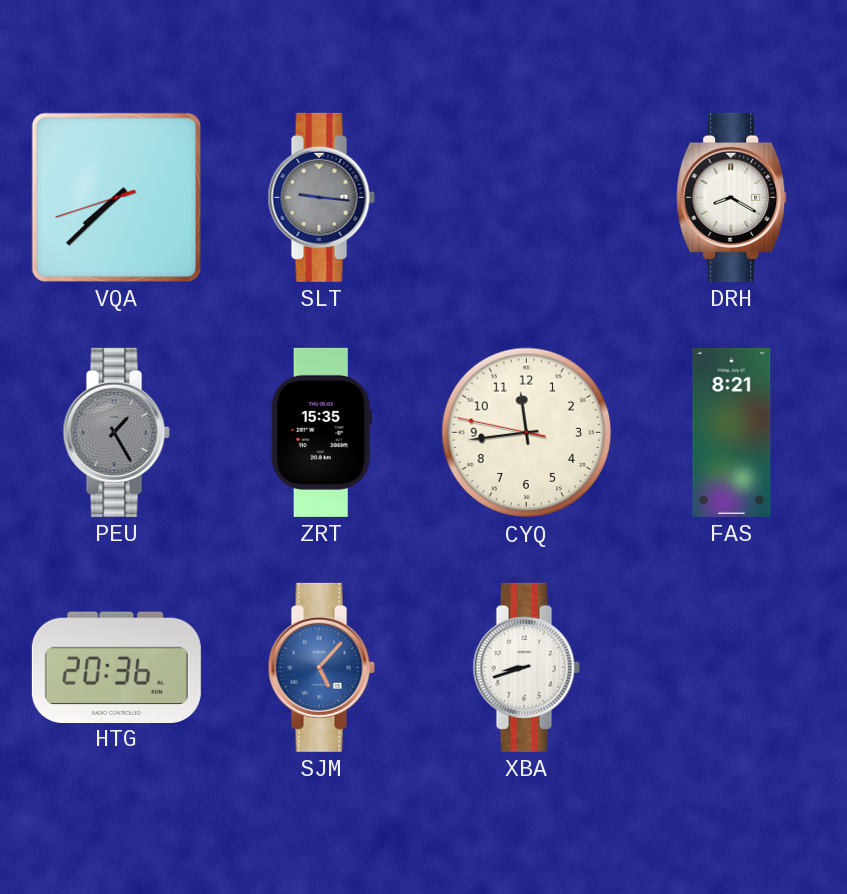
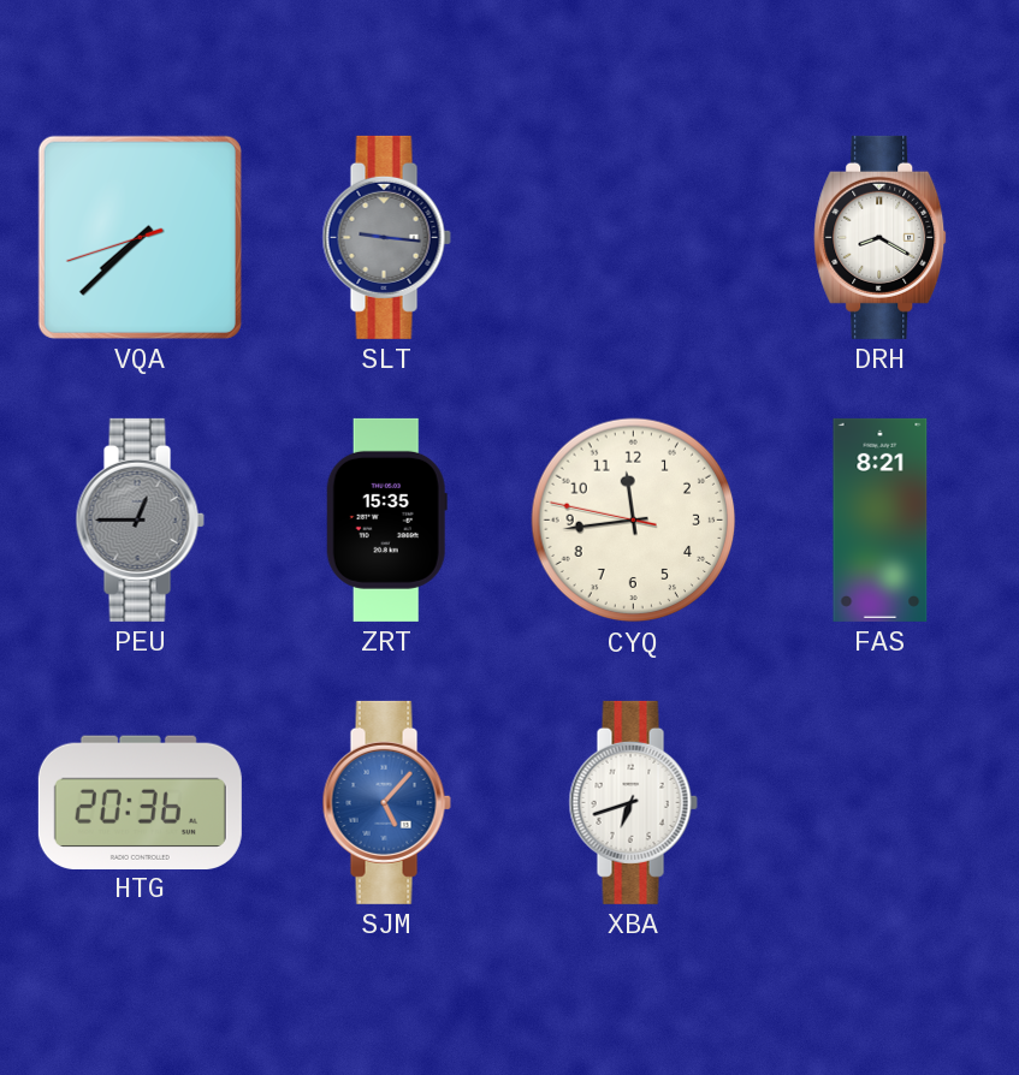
PEU: 1:25 -> 12:45
XBA: 8:42 -> 6:42
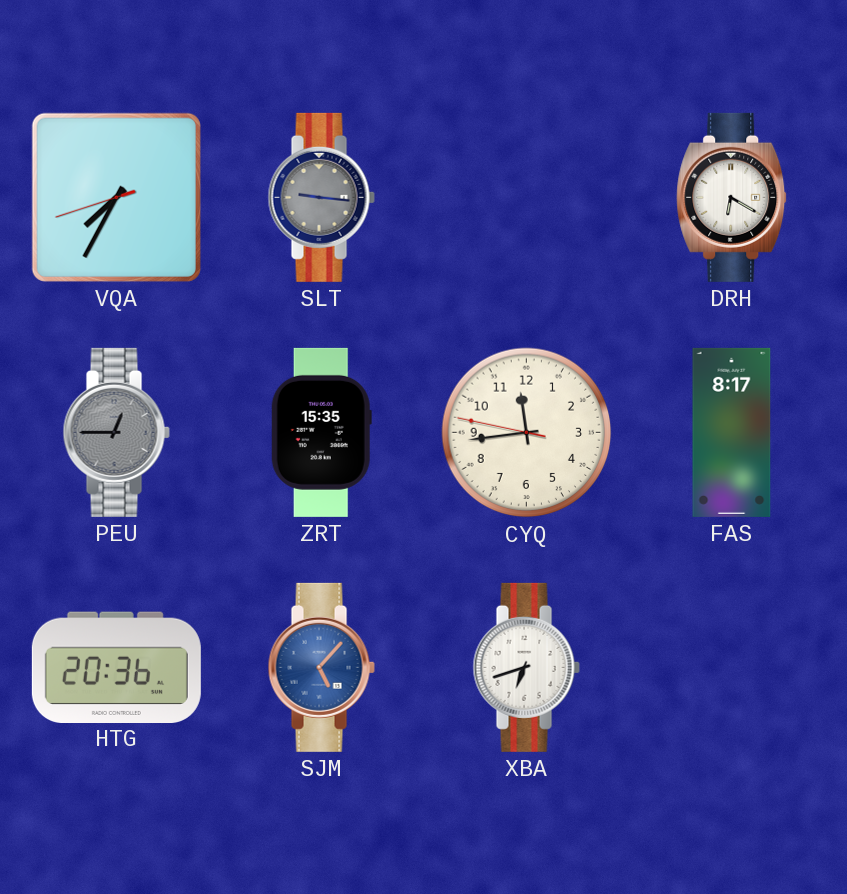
VQA: 7:37 -> 7:34
DRH: 8:20 -> 6:20
FAS: 8:21 -> 8:17
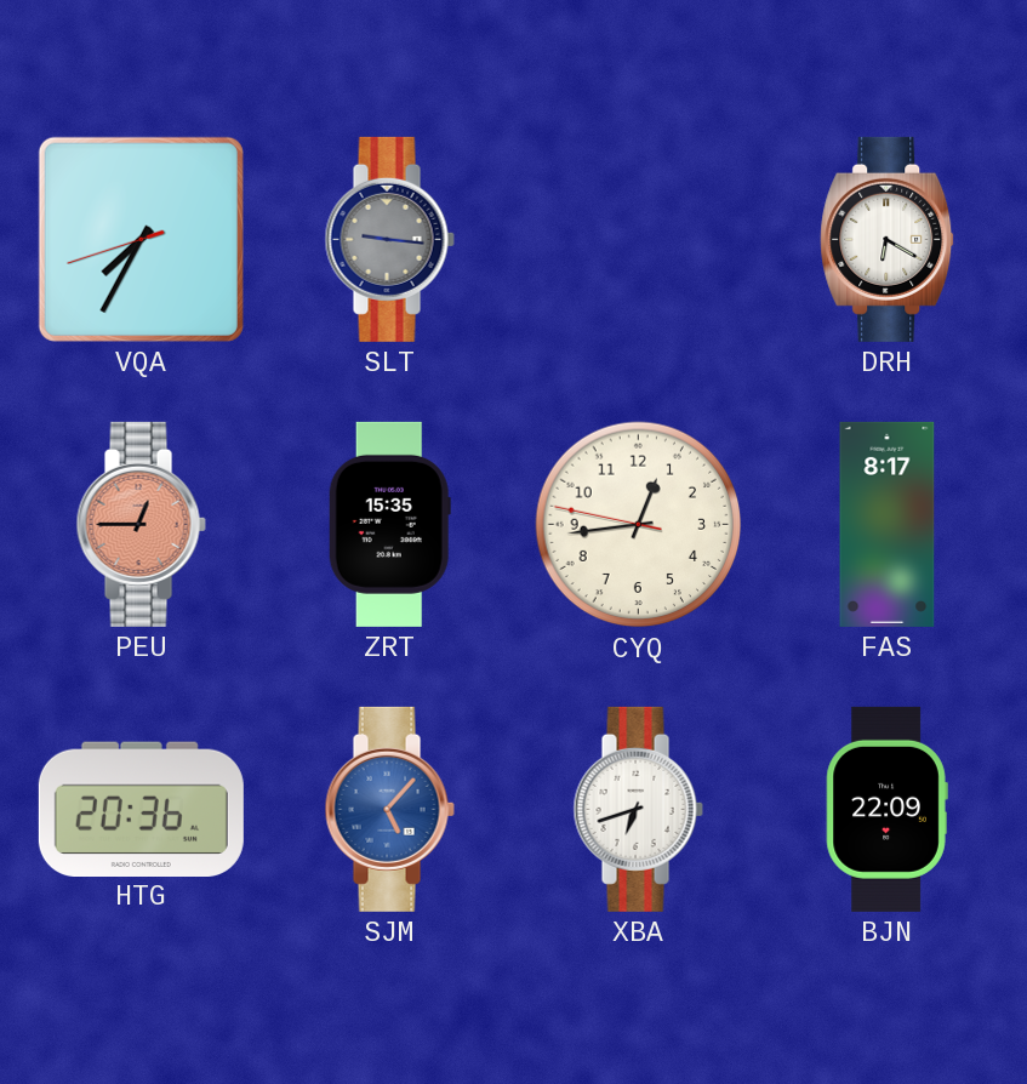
PEU dial: grey -> salmon
CYQ: 11:43 -> 12:43
BJN: none -> 22:09
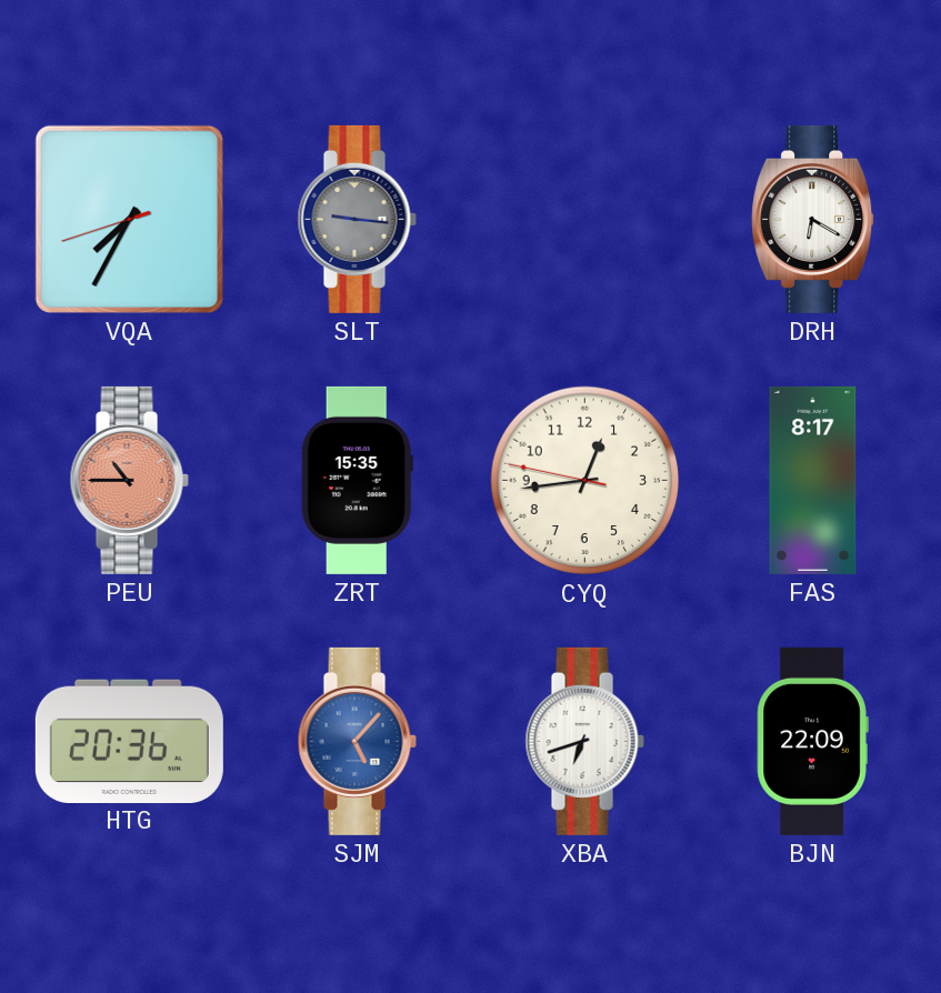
PEU: 12:45 -> 10:45
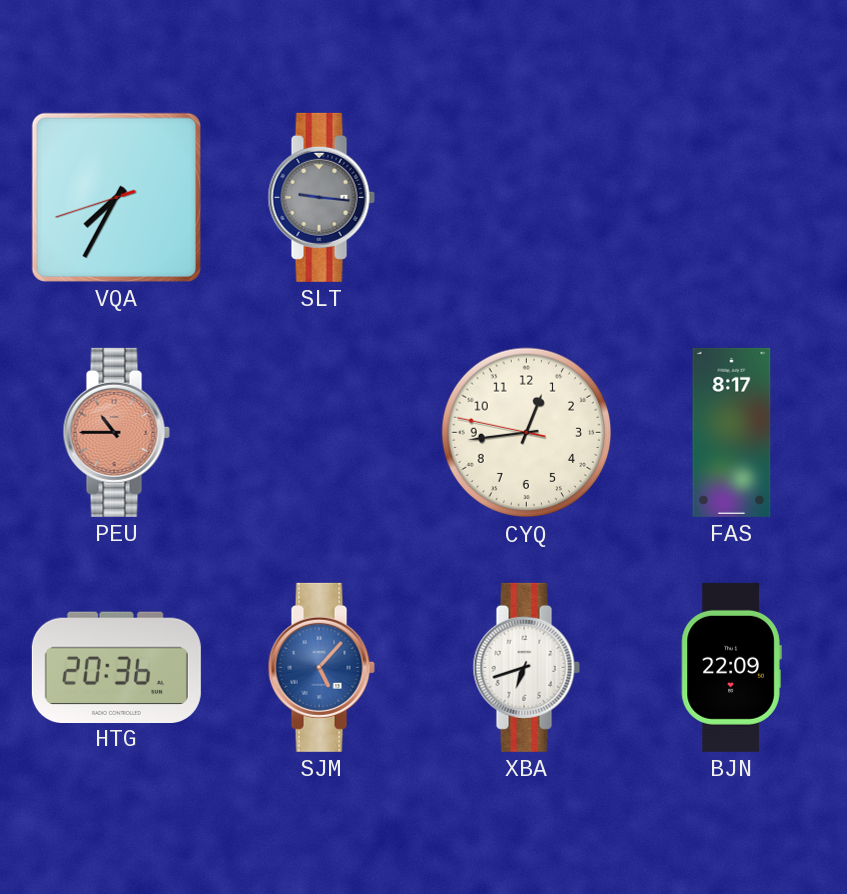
DRH: 6:20 -> none
ZRT: 15:35 -> none
